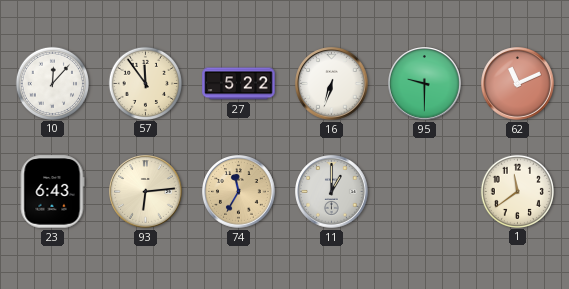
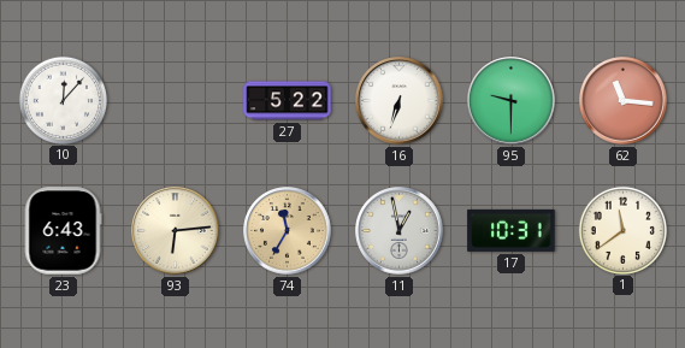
57: 11:54 -> none
62: 11:11 -> 11:16
11: 1:00 -> 12:58
17: none -> 10:31
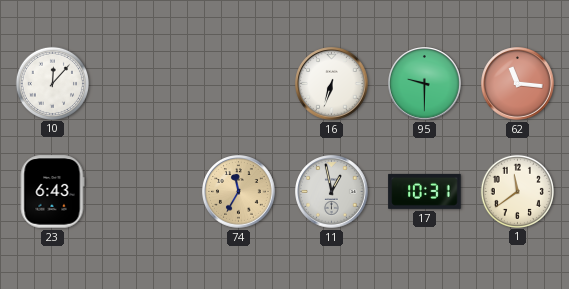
27: 5:22 -> none
93: 6:14 -> none
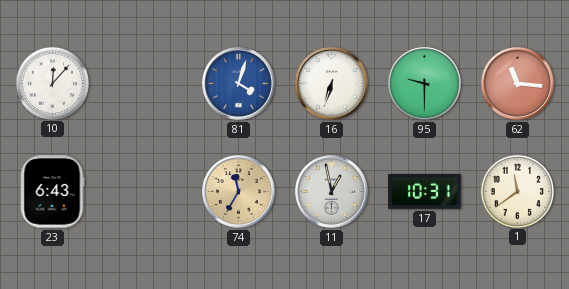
81: none -> 4:03
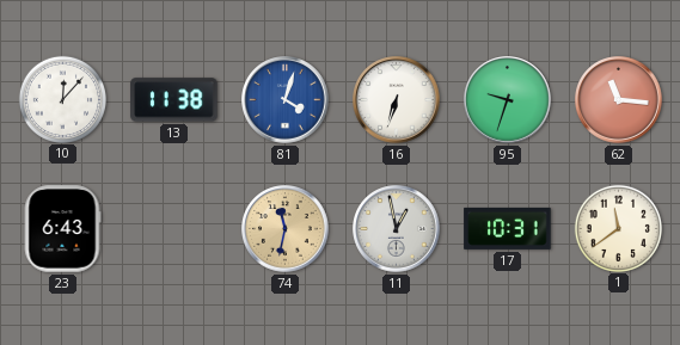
13: none -> 11:38
95: 9:30 -> 9:33
74: 11:35 -> 11:32
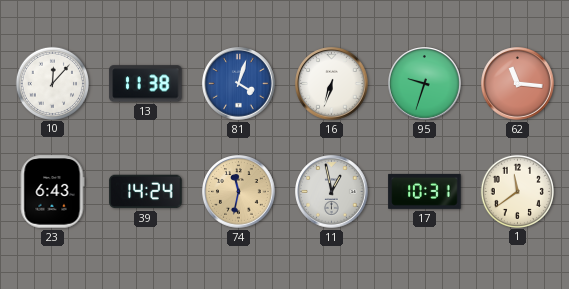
39: none -> 14:24
